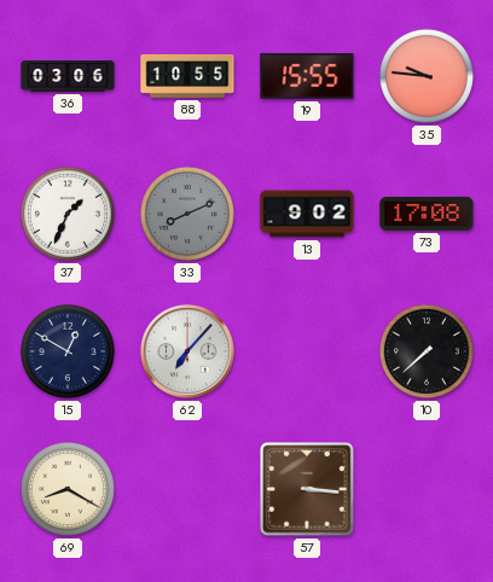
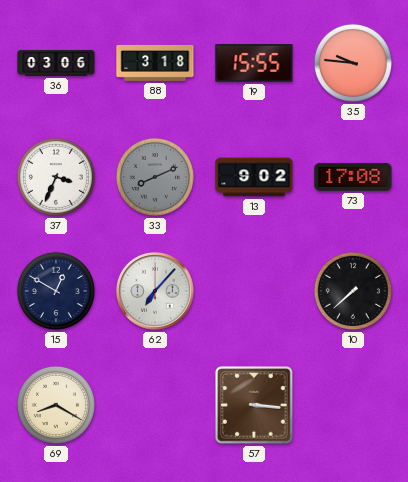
88: 10:55 -> 3:18
37: 1:34 -> 3:34
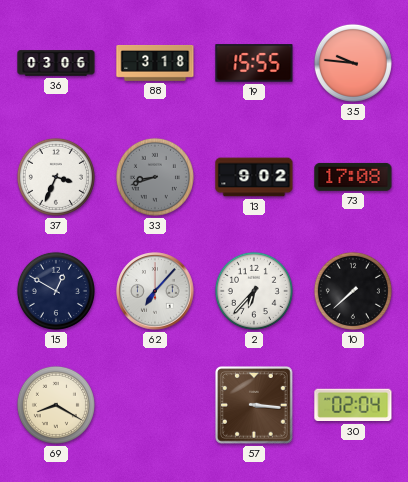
33: 8:11 -> 8:42
2: none -> 6:37
30: none -> 02:04
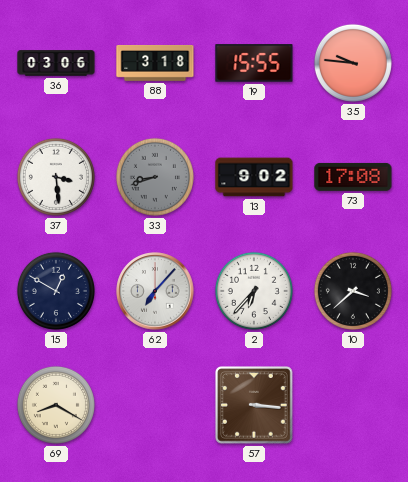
37: 3:34 -> 3:29
10: 7:38 -> 3:38
30: 02:04 -> none
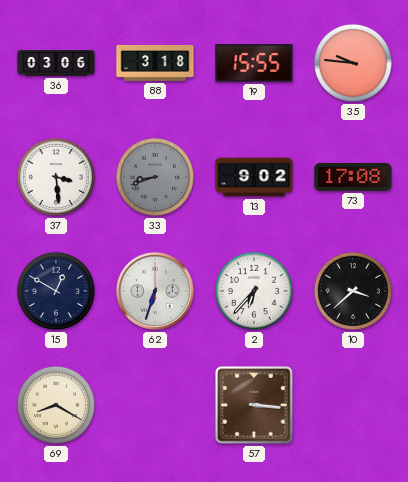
62: 7:07 -> 6:33
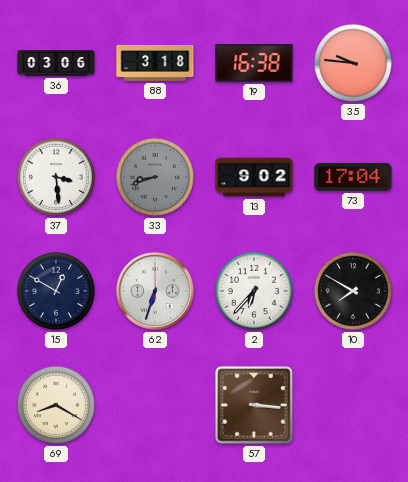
19: 15:55 -> 16:38
73: 17:08 -> 17:04
10: 3:38 -> 7:50
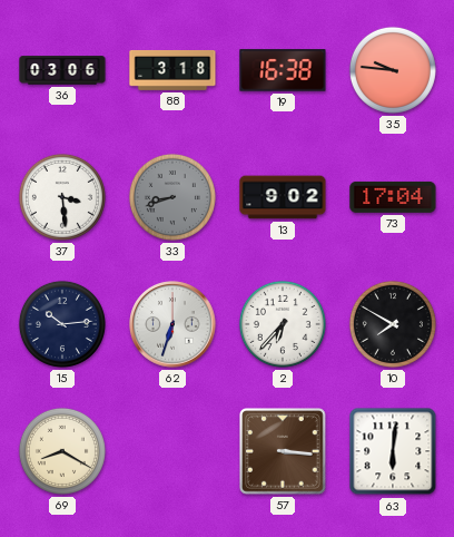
15: 12:50 -> 10:14
63: none -> 6:01
